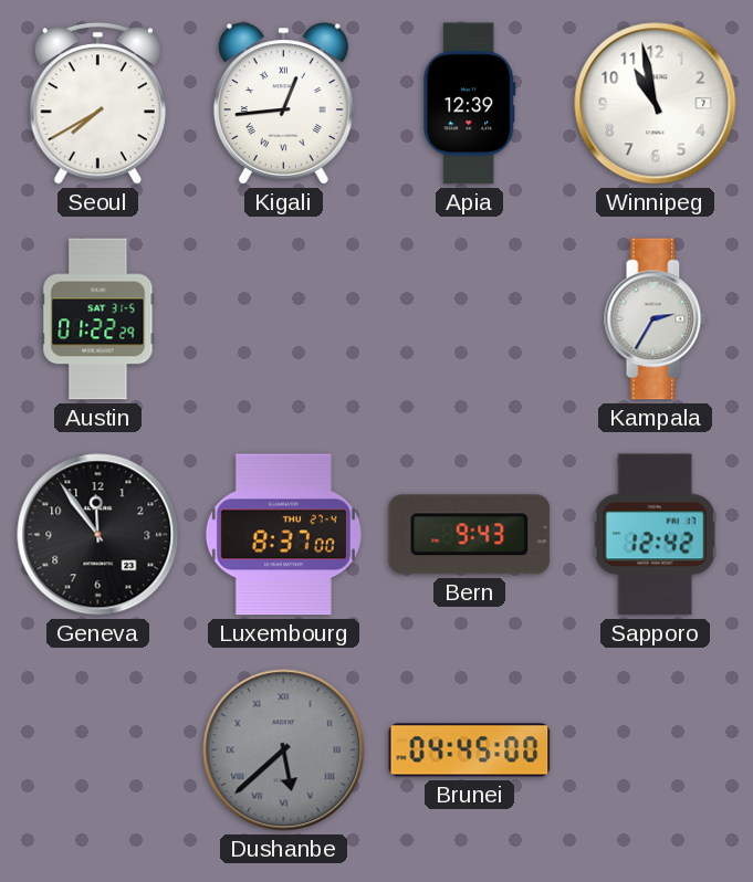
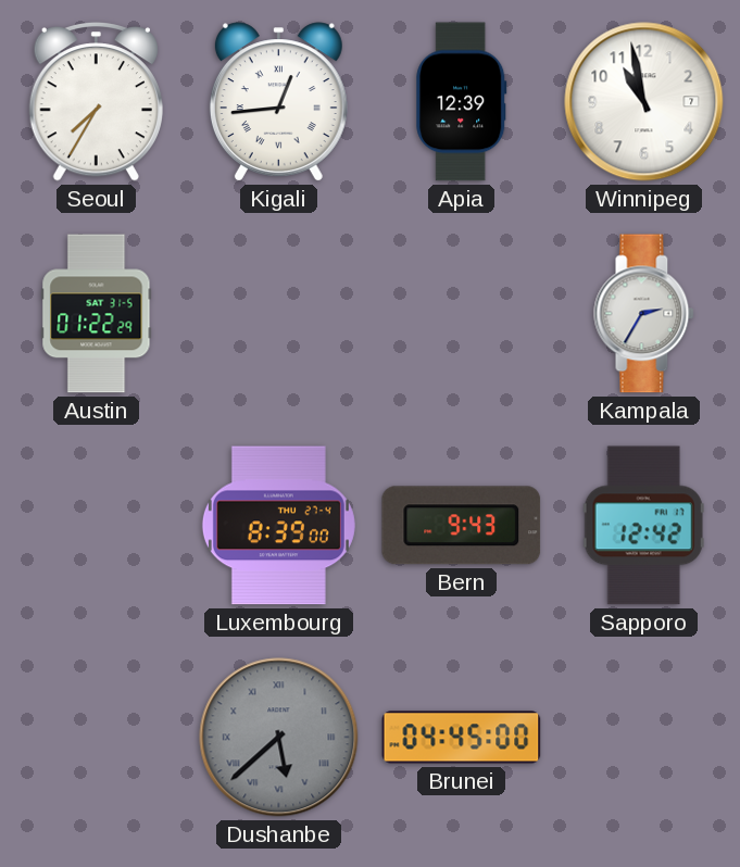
Seoul: 7:40 -> 7:35
Geneva: 11:54 -> none
Luxembourg: 8:37 -> 8:39
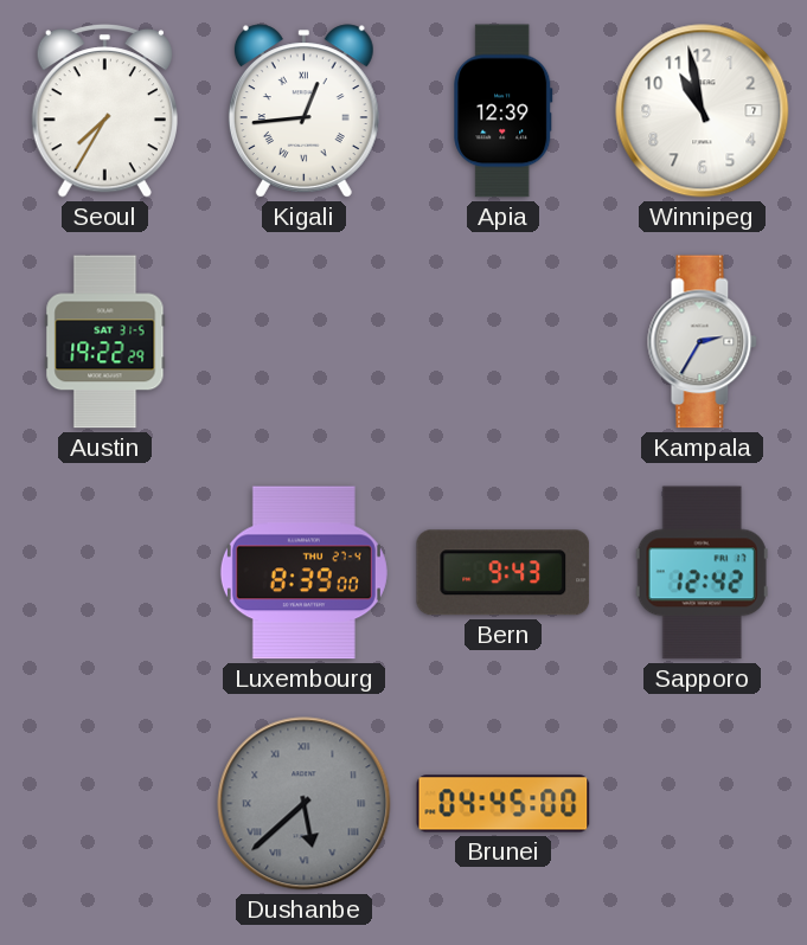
Austin: 01:22 -> 19:22
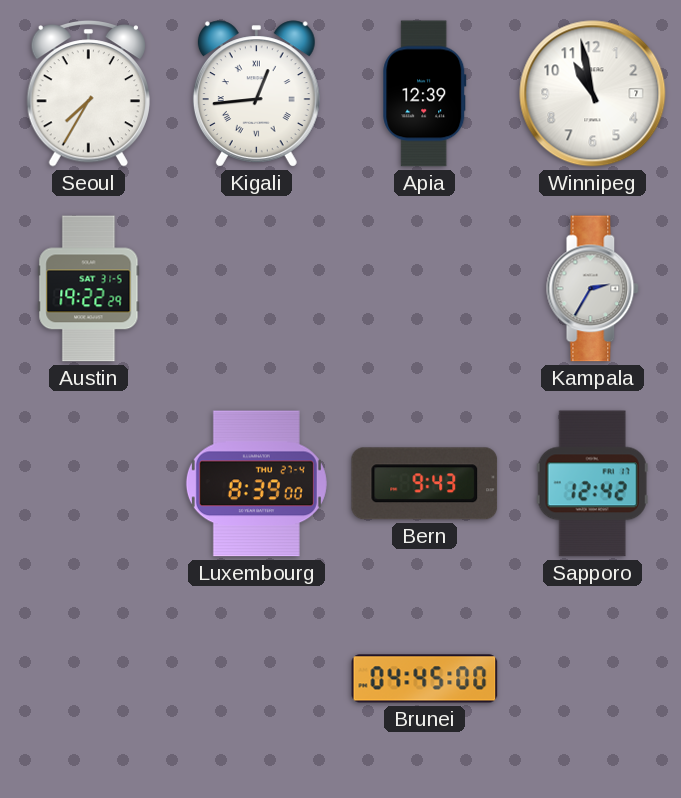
Dushanbe: 5:38 -> none
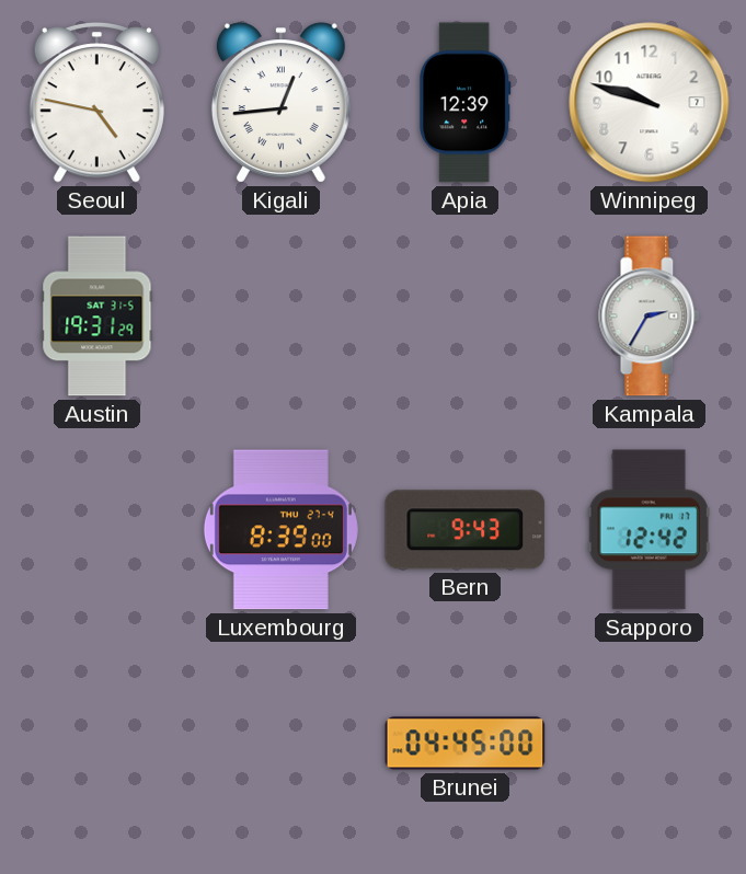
Seoul: 7:35 -> 4:47
Winnipeg: 10:58 -> 9:48
Austin: 19:22 -> 19:31
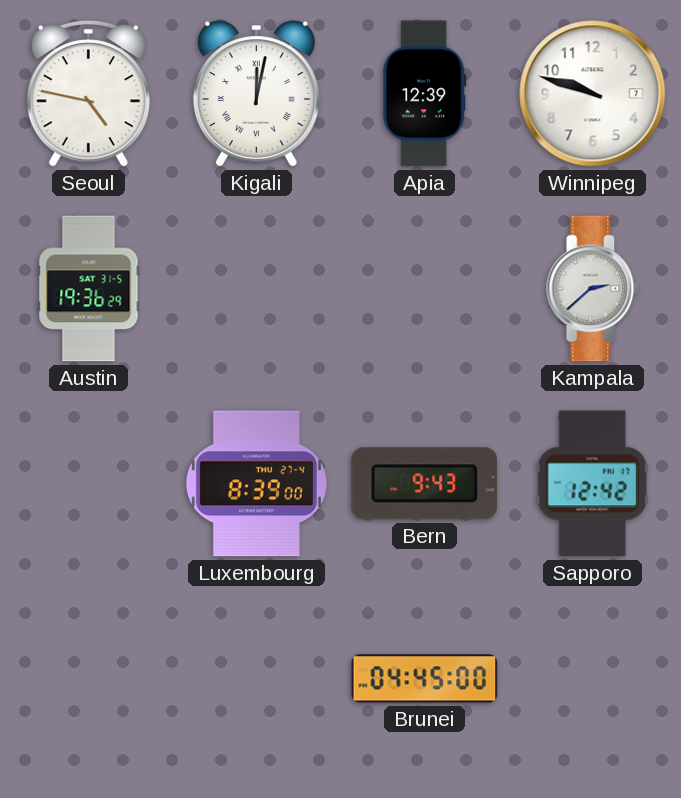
Kigali: 12:44 -> 12:02
Austin: 19:31 -> 19:36
Kampala: 2:35 -> 2:38
